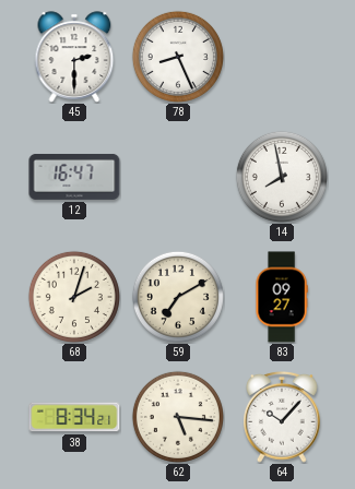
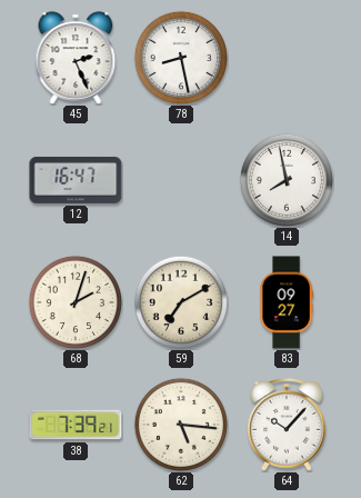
45: 2:30 -> 2:26
78: 8:26 -> 8:28
38: 8:34 -> 7:39
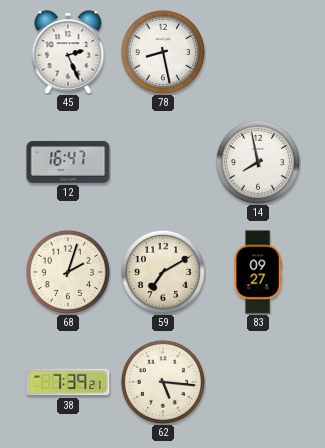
64: 10:07 -> none
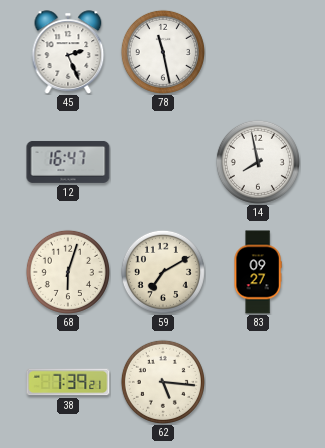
78: 8:28 -> 11:28
68: 2:03 -> 6:03
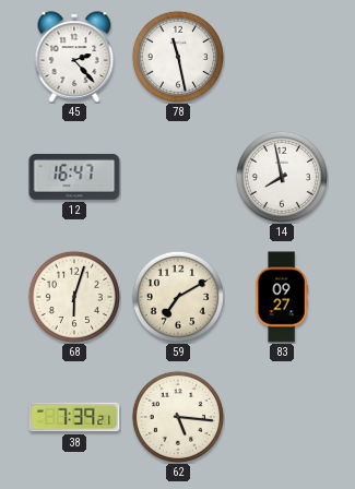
45: 2:26 -> 2:23
